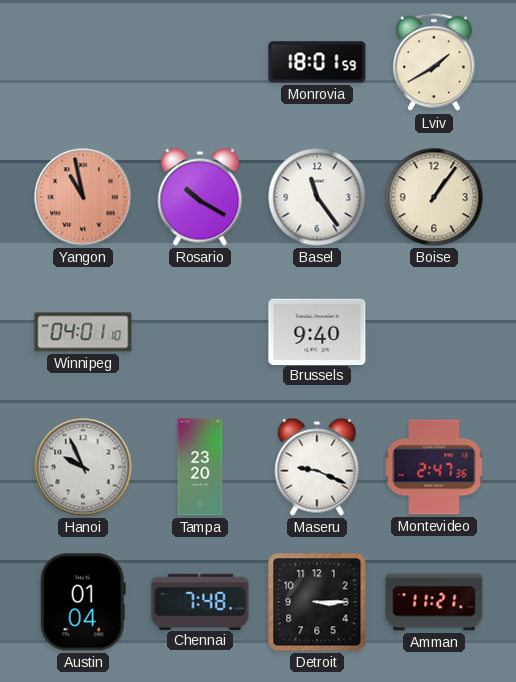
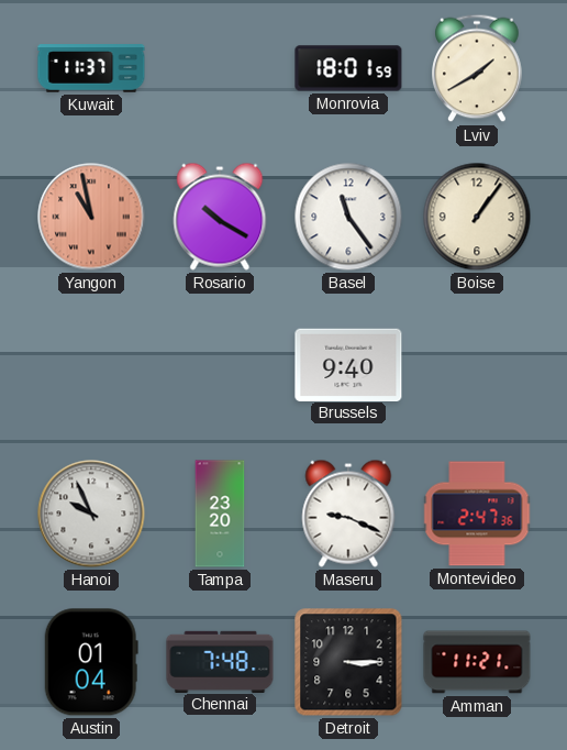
Kuwait: none -> 11:37
Winnipeg: 04:01 -> none
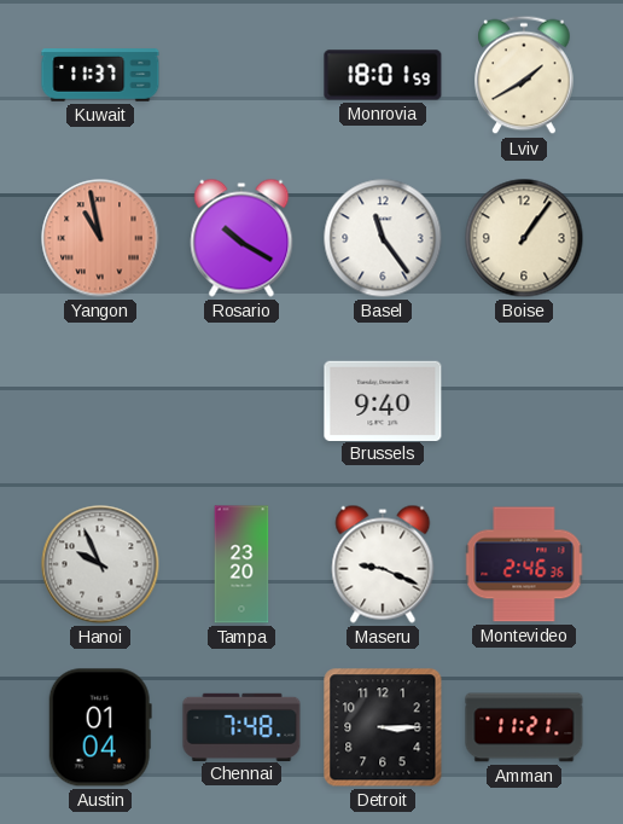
Montevideo: 2:47 -> 2:46
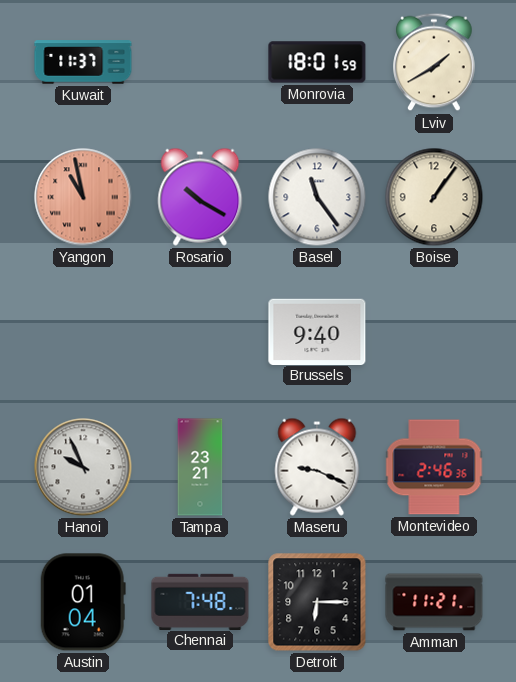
Tampa: 23:20 -> 23:21
Detroit: 3:15 -> 6:15
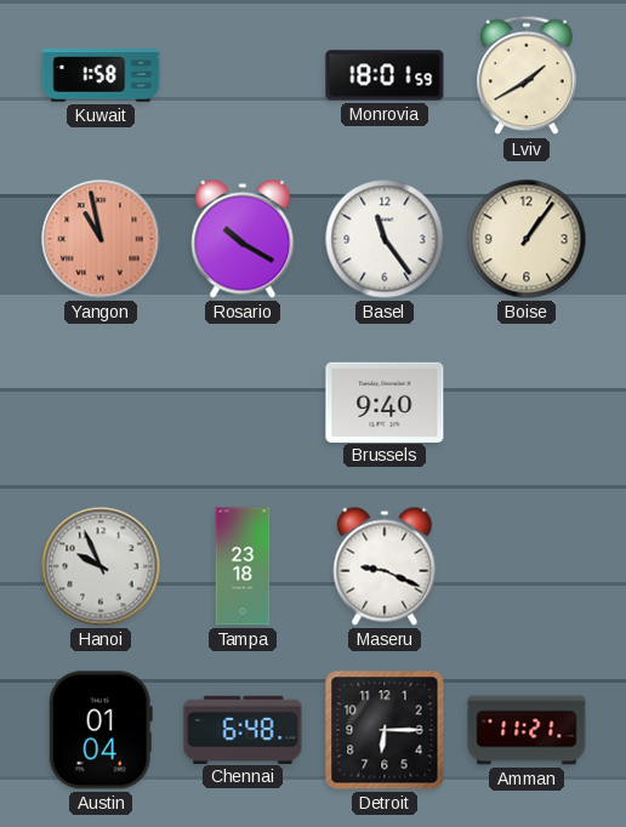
Kuwait: 11:37 -> 1:58
Tampa: 23:21 -> 23:18
Montevideo: 2:46 -> none
Chennai: 7:48 -> 6:48
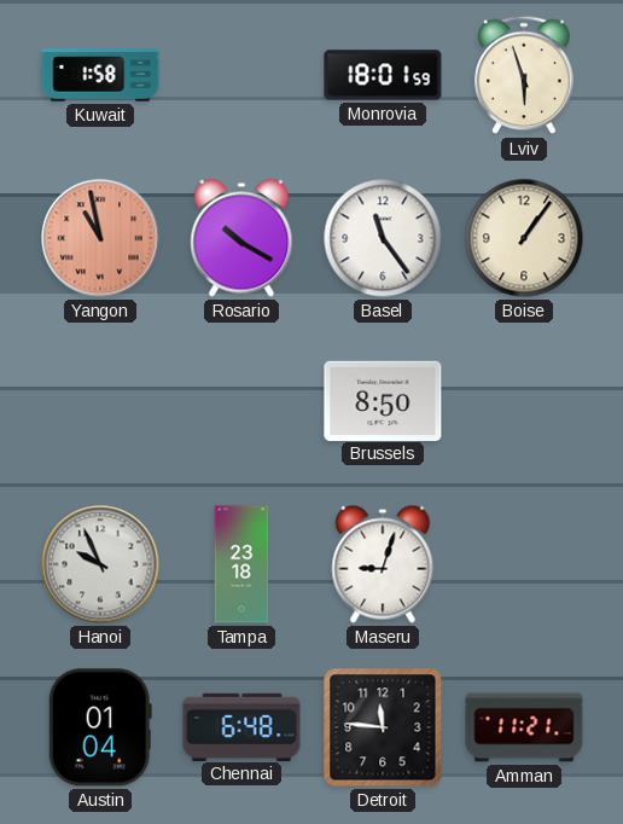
Lviv: 1:40 -> 5:57
Brussels: 9:40 -> 8:50
Maseru: 9:19 -> 9:03
Detroit: 6:15 -> 11:46
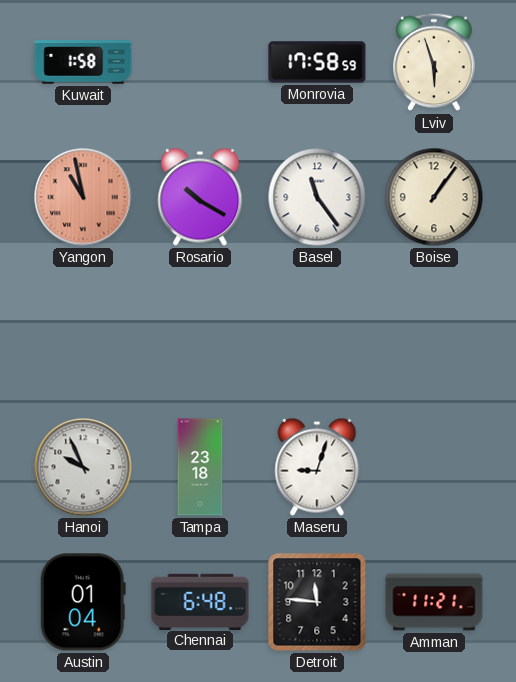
Monrovia: 18:01 -> 17:58
Brussels: 8:50 -> none
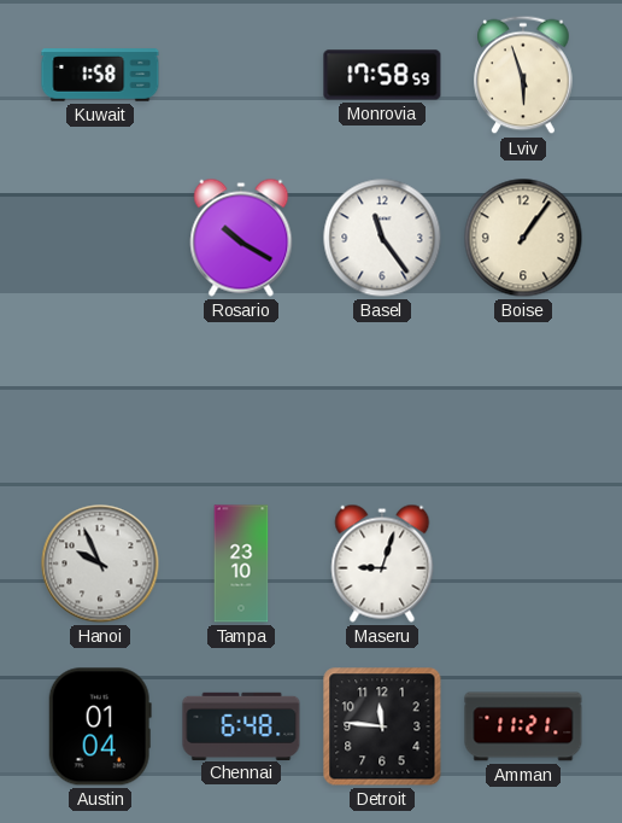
Yangon: 10:58 -> none
Tampa: 23:18 -> 23:10
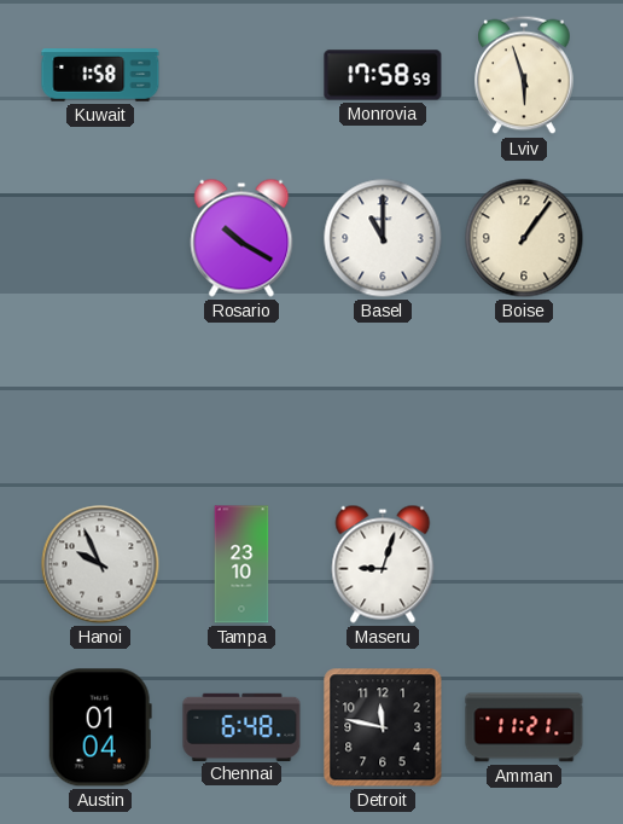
Basel: 11:24 -> 11:00
Detroit: 11:46 -> 11:47
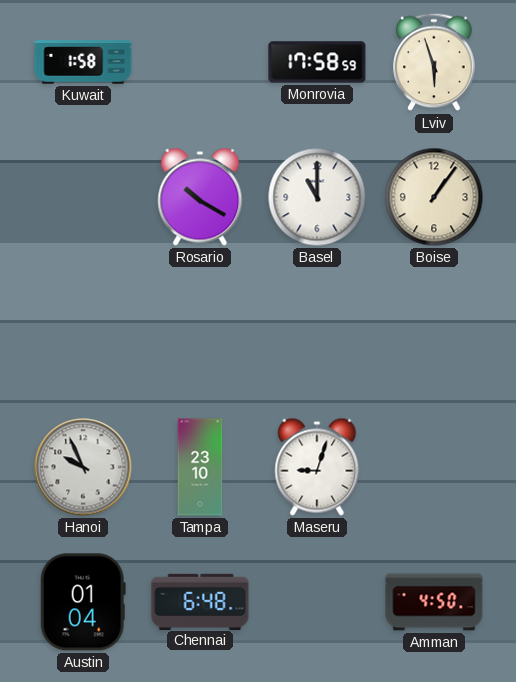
Detroit: 11:47 -> none
Amman: 11:21 -> 4:50
